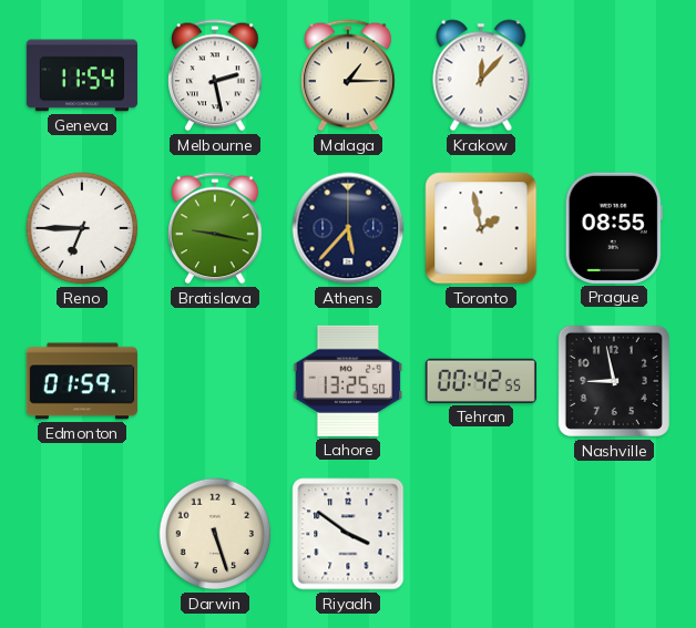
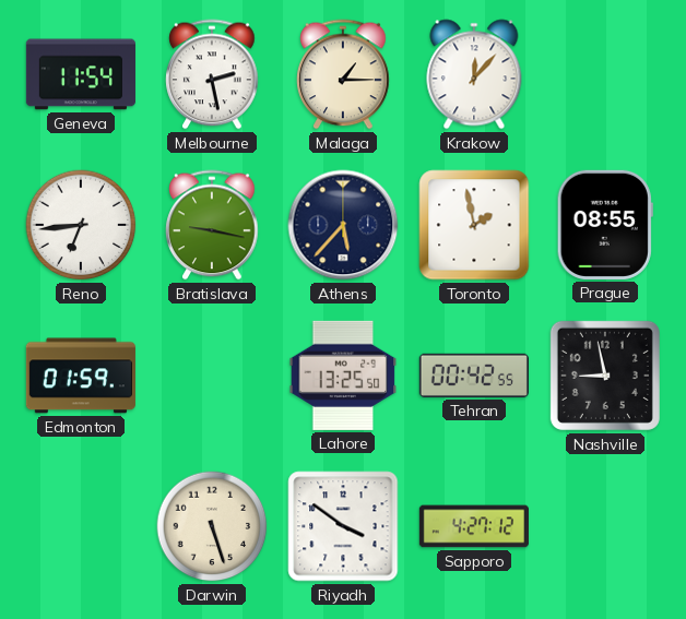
Reno: 6:45 -> 6:44
Sapporo: none -> 4:27
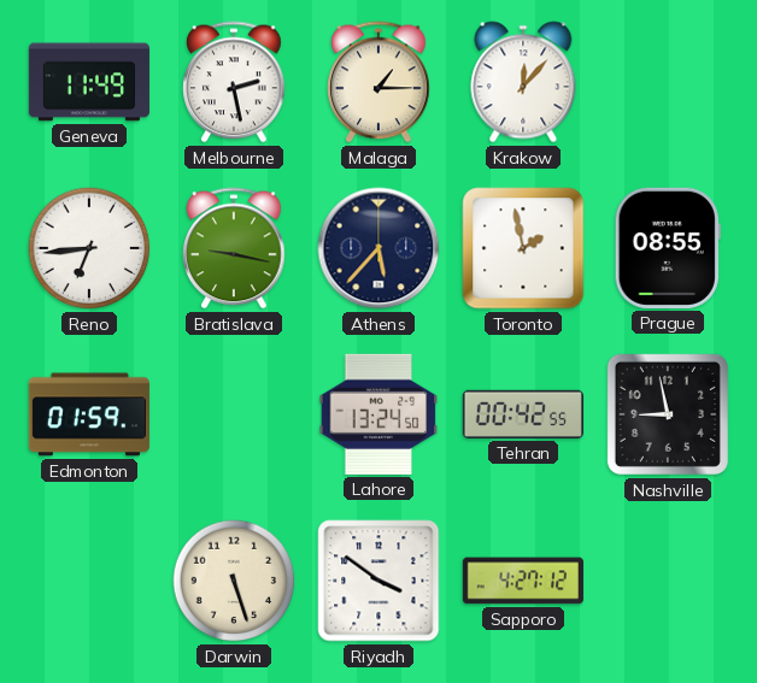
Geneva: 11:54 -> 11:49
Lahore: 13:25 -> 13:24
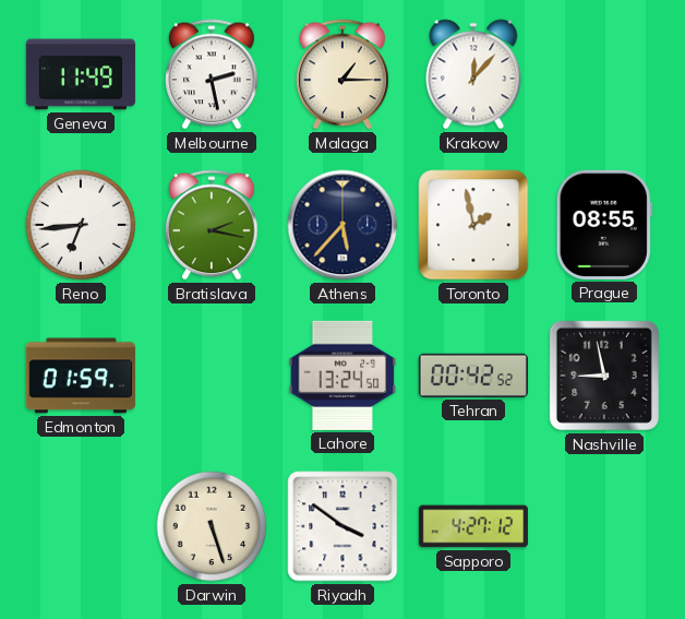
Bratislava: 9:17 -> 2:17
Tehran: 00:42:55 -> 00:42:52
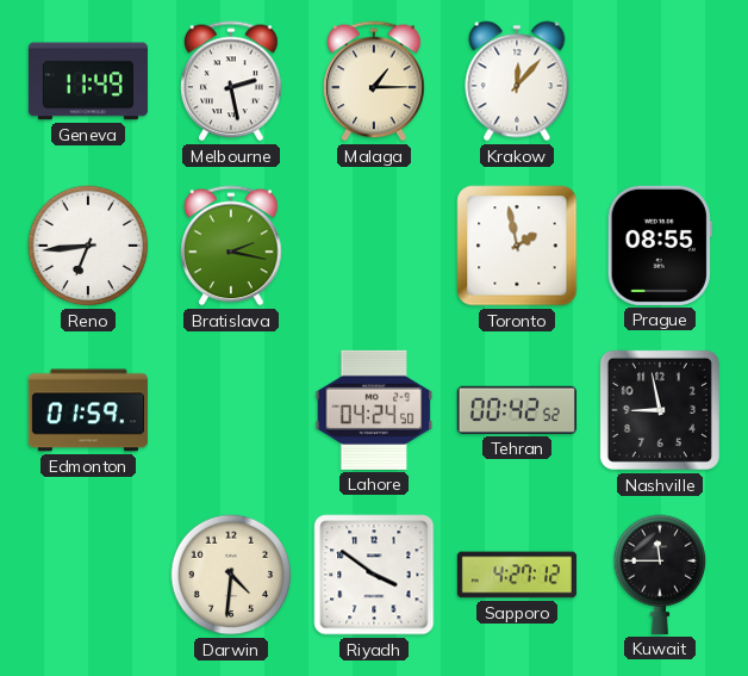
Athens: 5:37 -> none
Lahore: 13:24 -> 04:24
Darwin: 5:27 -> 4:31
Kuwait: none -> 11:45
